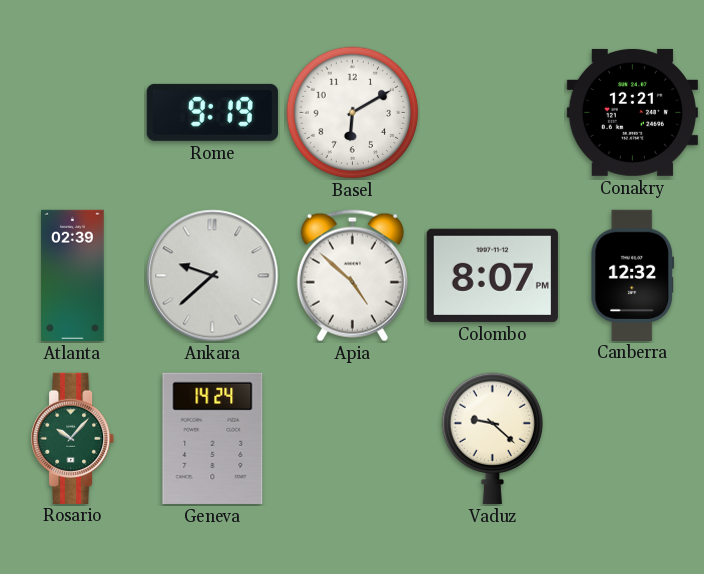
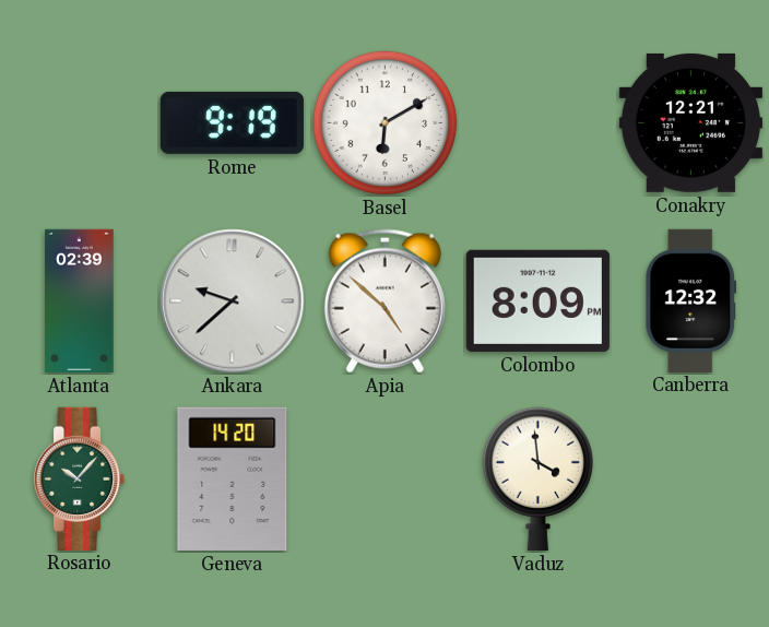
Colombo: 8:07 -> 8:09
Geneva: 14:24 -> 14:20
Vaduz: 9:22 -> 3:59
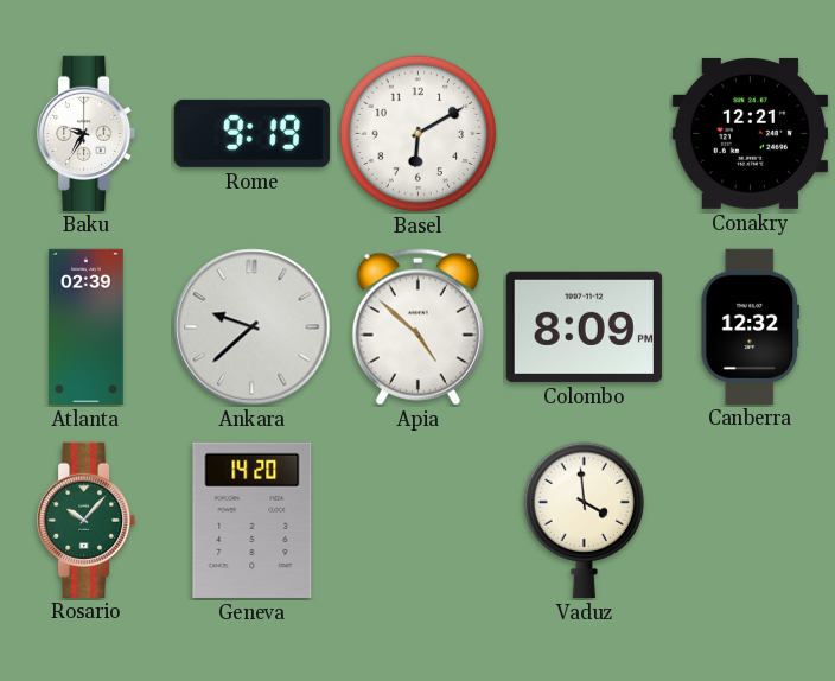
Baku: none -> 9:35
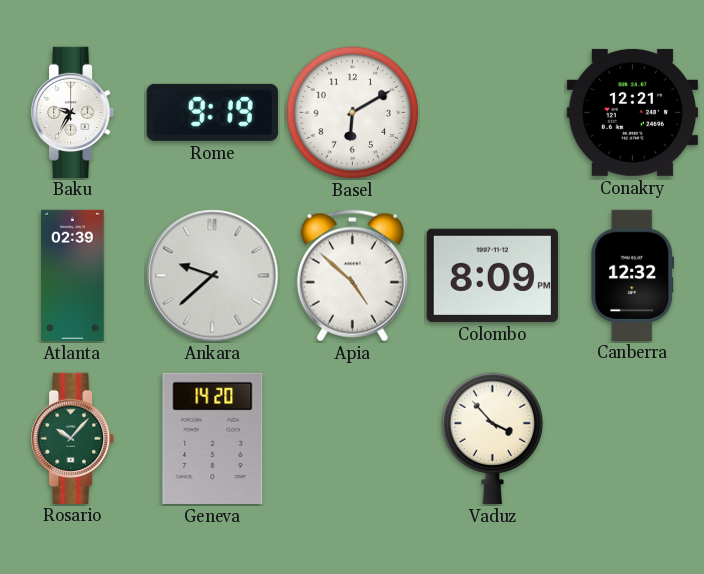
Vaduz: 3:59 -> 3:53
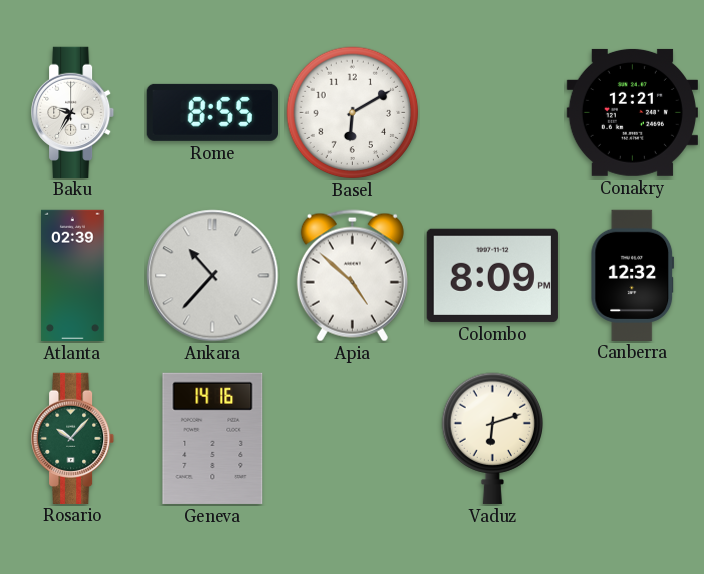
Rome: 9:19 -> 8:55
Ankara: 9:38 -> 10:37
Geneva: 14:20 -> 14:16
Vaduz: 3:53 -> 6:12
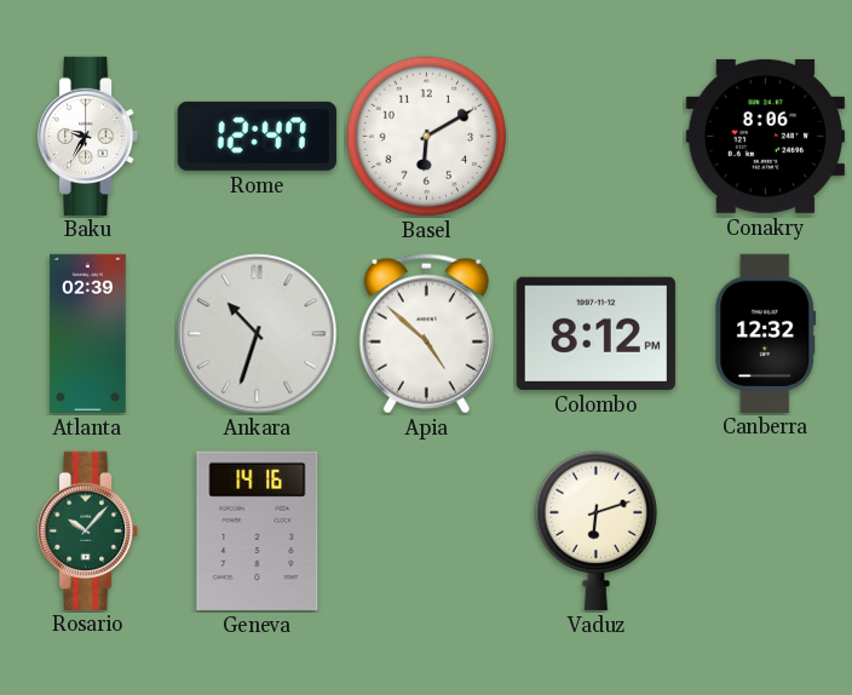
Rome: 8:55 -> 12:47
Conakry: 12:21 -> 8:06
Ankara: 10:37 -> 10:33
Colombo: 8:09 -> 8:12
